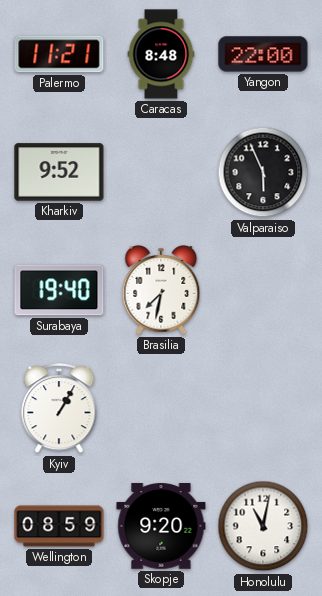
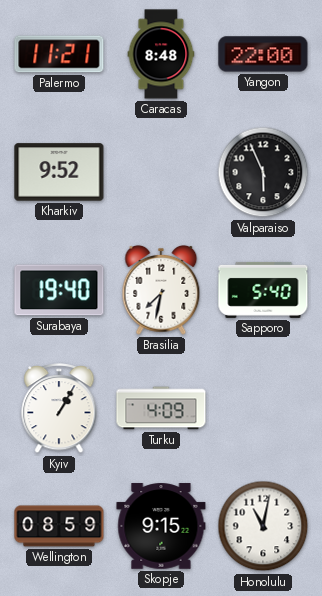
Sapporo: none -> 5:40
Turku: none -> 4:09
Skopje: 9:20 -> 9:15
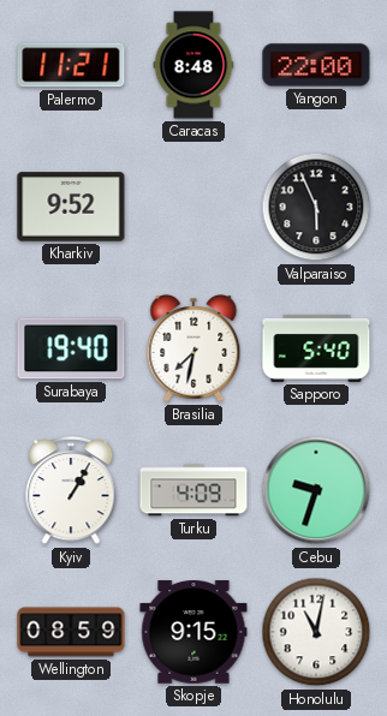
Cebu: none -> 9:33
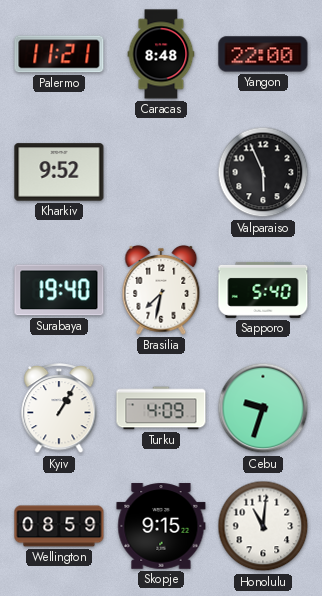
Honolulu: 11:02 -> 11:01
